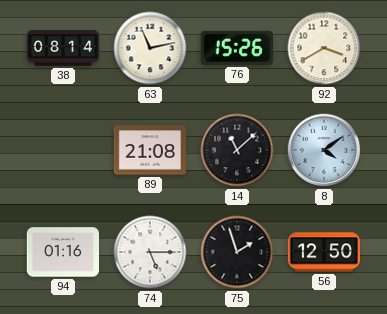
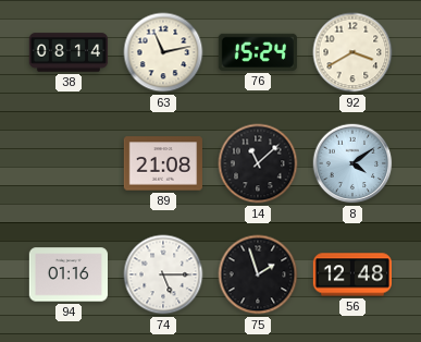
76: 15:26 -> 15:24
56: 12:50 -> 12:48
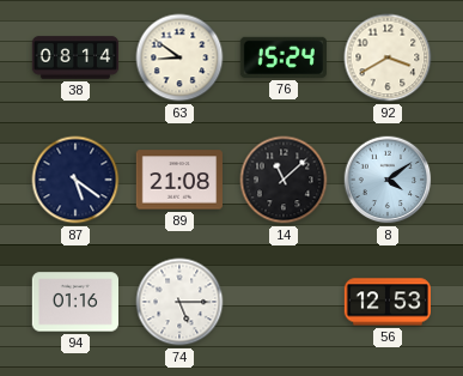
63: 11:13 -> 8:51
87: none -> 5:21
75: 1:57 -> none
56: 12:48 -> 12:53
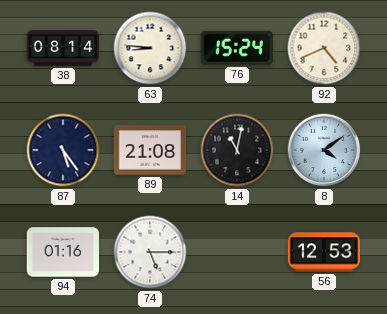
63: 8:51 -> 8:46
92: 3:40 -> 4:41
87: 5:21 -> 5:24
14: 11:08 -> 11:02
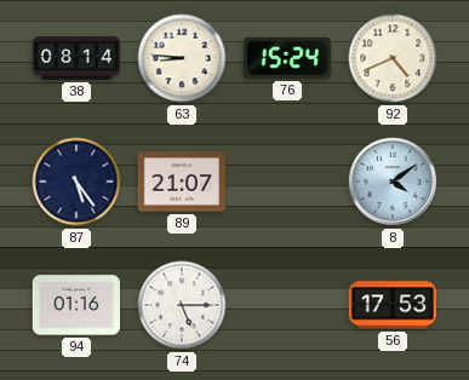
89: 21:08 -> 21:07
14: 11:02 -> none
56: 12:53 -> 17:53
